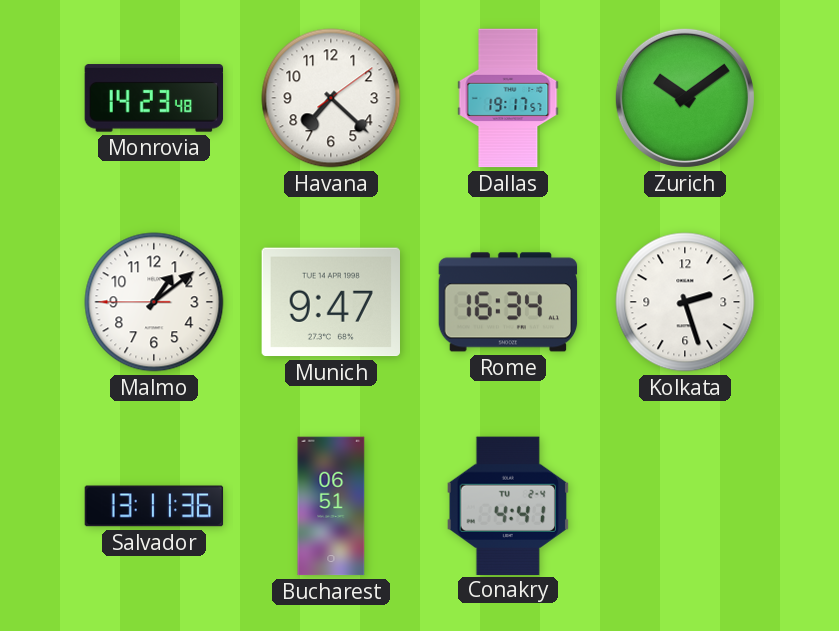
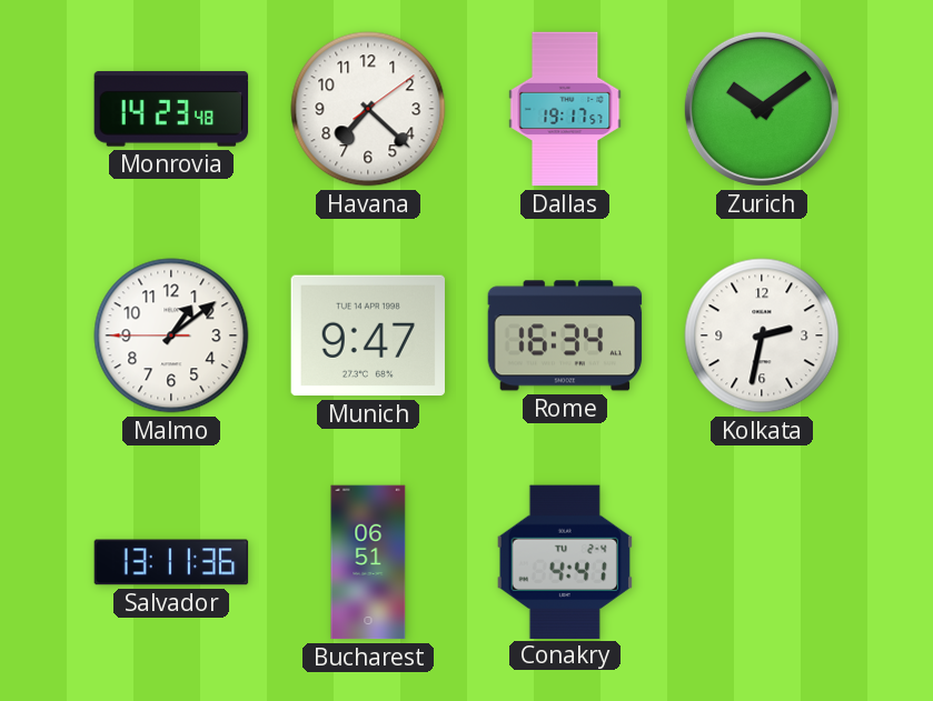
Kolkata: 2:27 -> 2:32
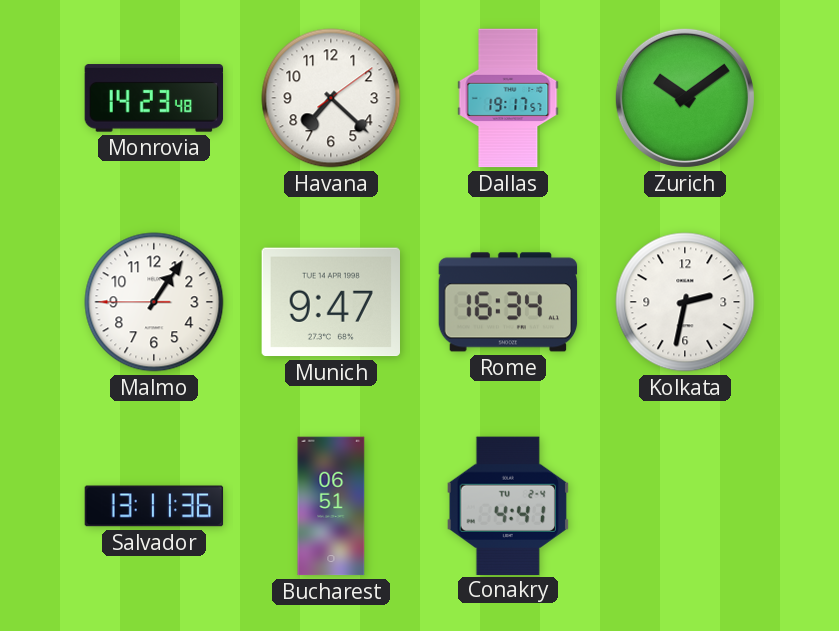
Malmo: 1:08 -> 1:05
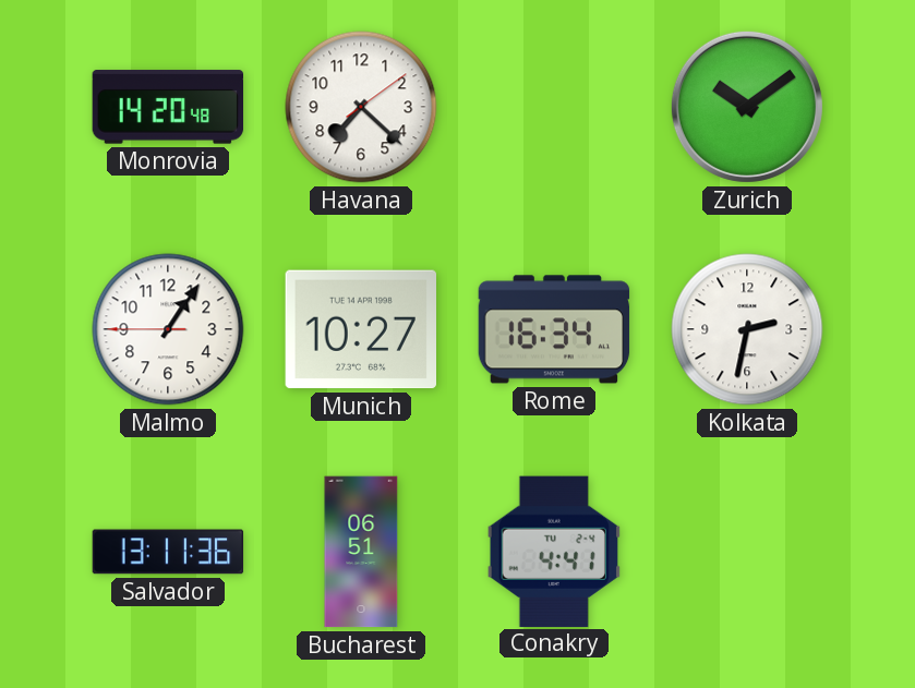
Monrovia: 14:23 -> 14:20
Dallas: 19:17 -> none
Munich: 9:47 -> 10:27
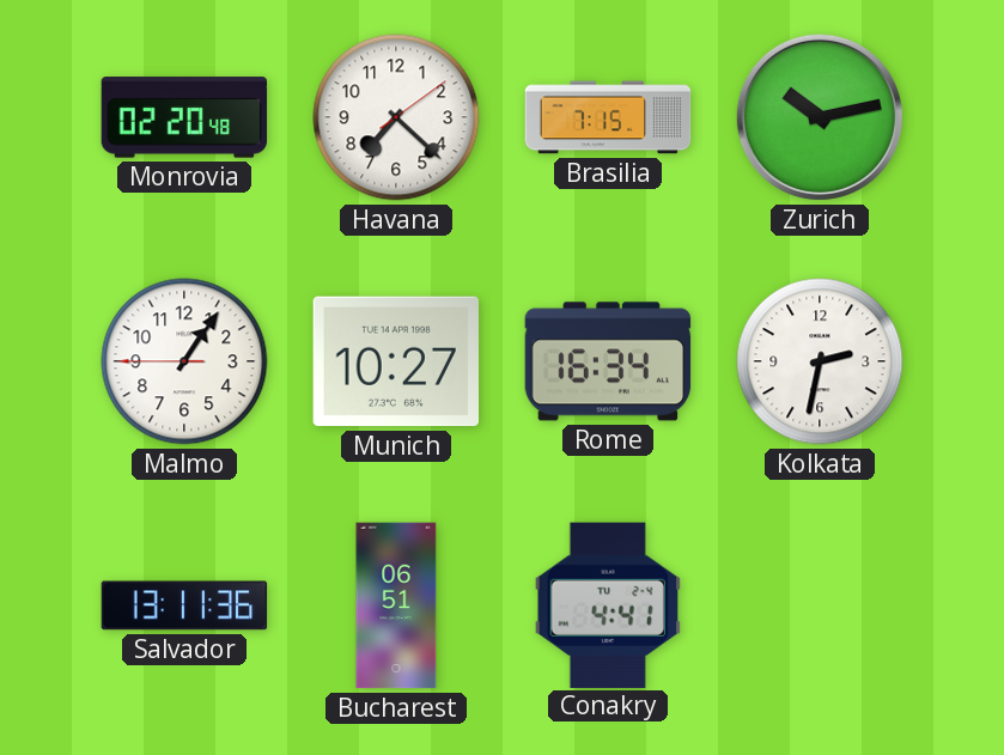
Monrovia: 14:20 -> 02:20
Brasilia: none -> 7:15
Zurich: 10:09 -> 10:13
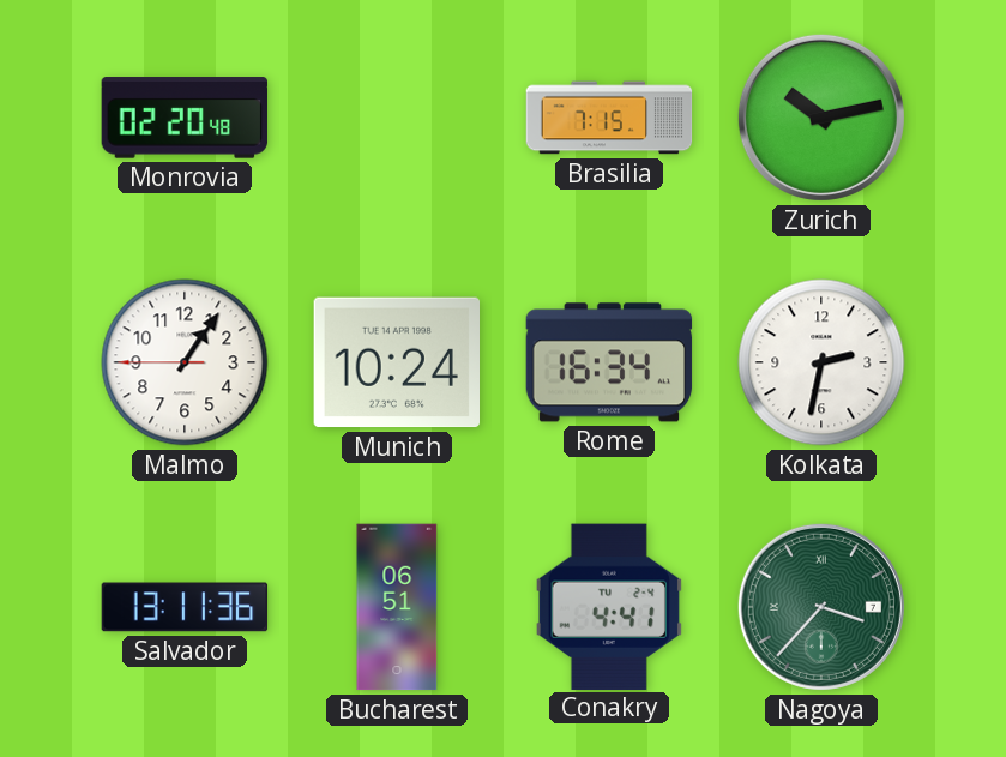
Havana: 7:22 -> none
Munich: 10:27 -> 10:24
Nagoya: none -> 3:37
